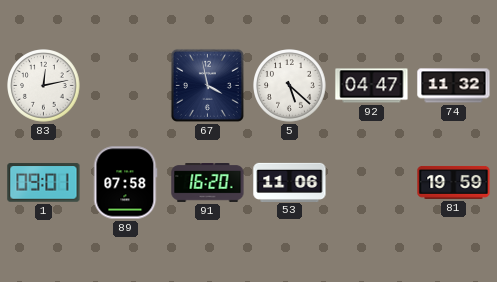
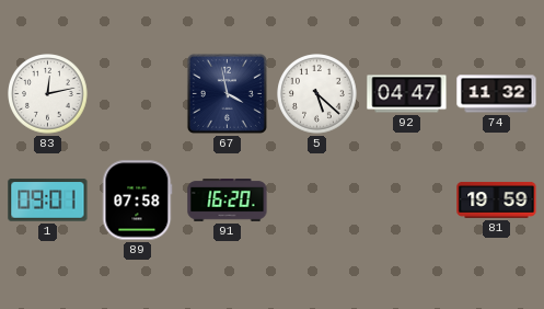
53: 11:06 -> none
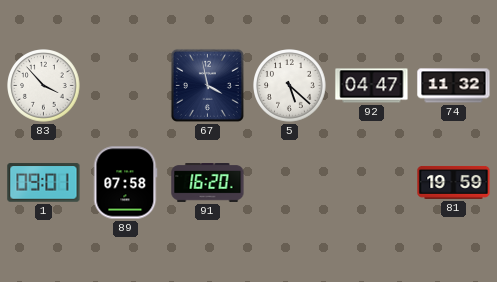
83: 12:13 -> 3:53
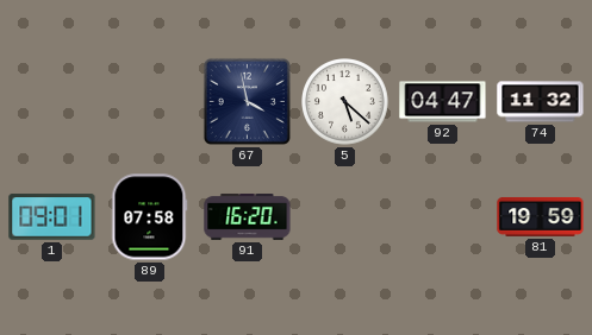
83: 3:53 -> none
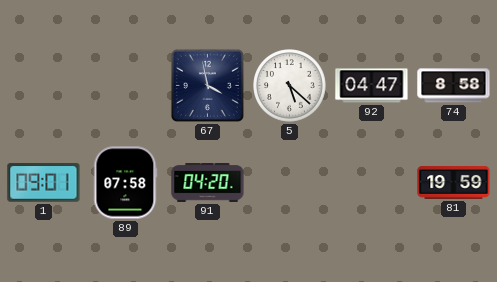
74: 11:32 -> 8:58
91: 16:20 -> 04:20
